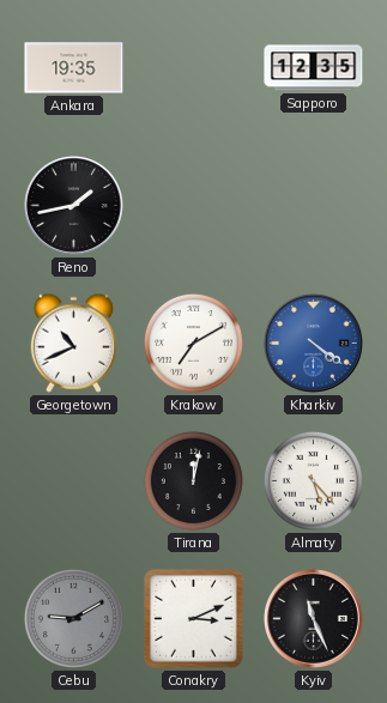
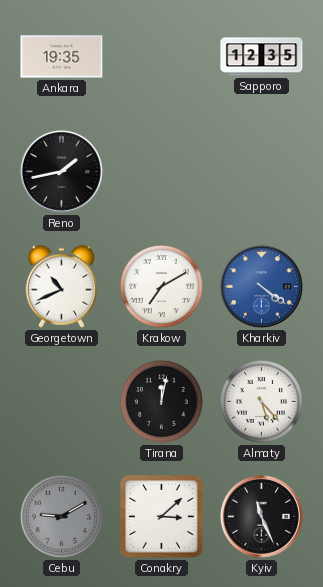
Conakry: 3:11 -> 3:08
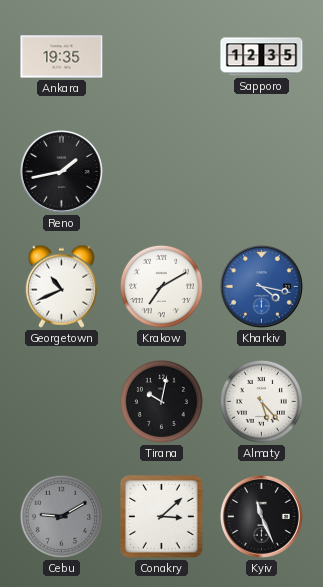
Kharkiv: 4:21 -> 4:17
Tirana: 12:02 -> 10:02
